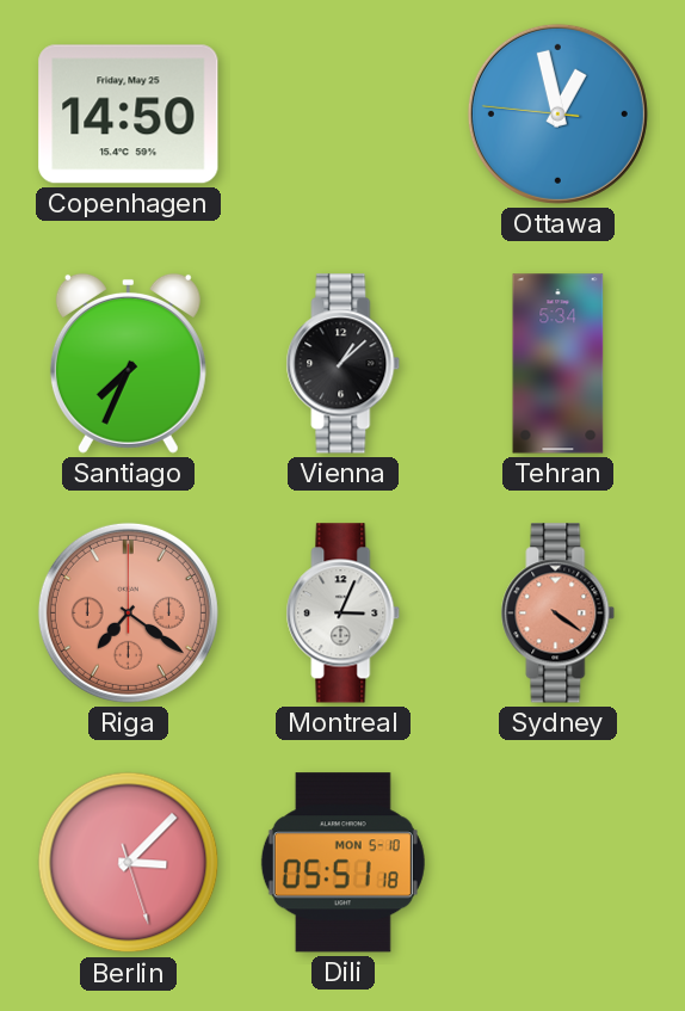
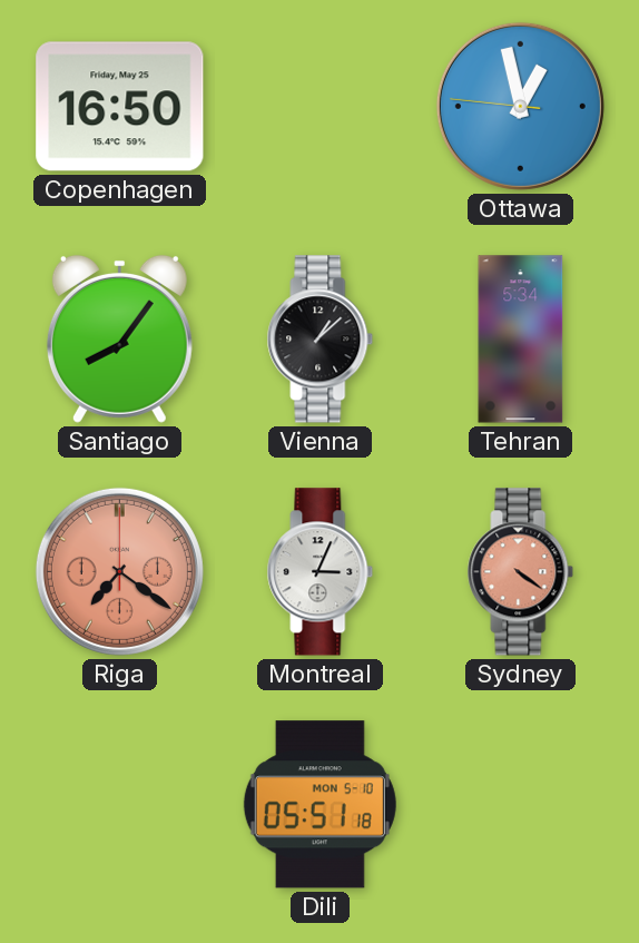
Copenhagen: 14:50 -> 16:50
Santiago: 7:34 -> 8:06
Berlin: 3:07 -> none
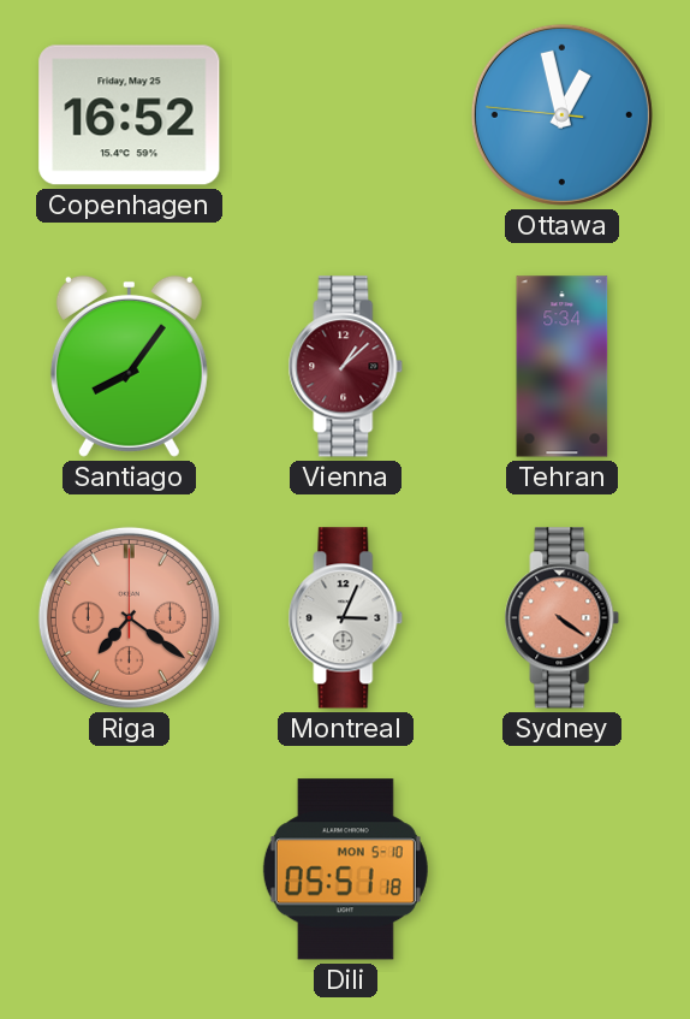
Copenhagen: 16:50 -> 16:52
Vienna dial: black -> burgundy
